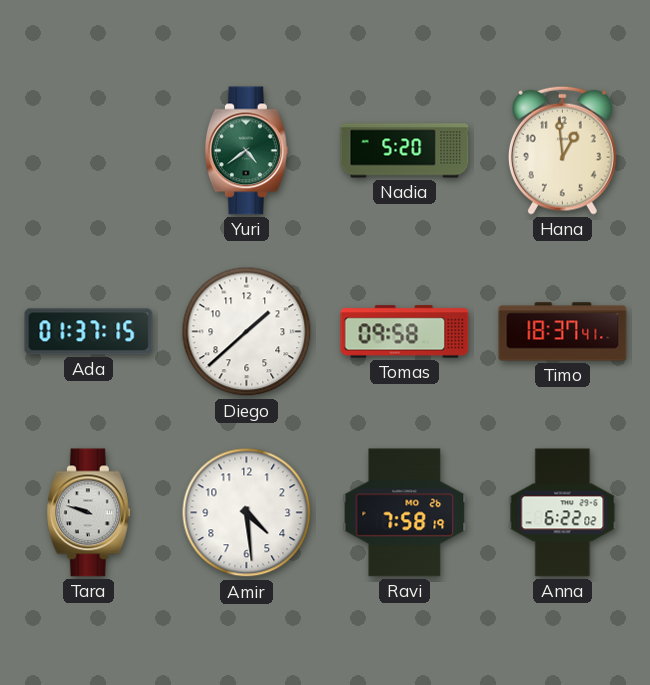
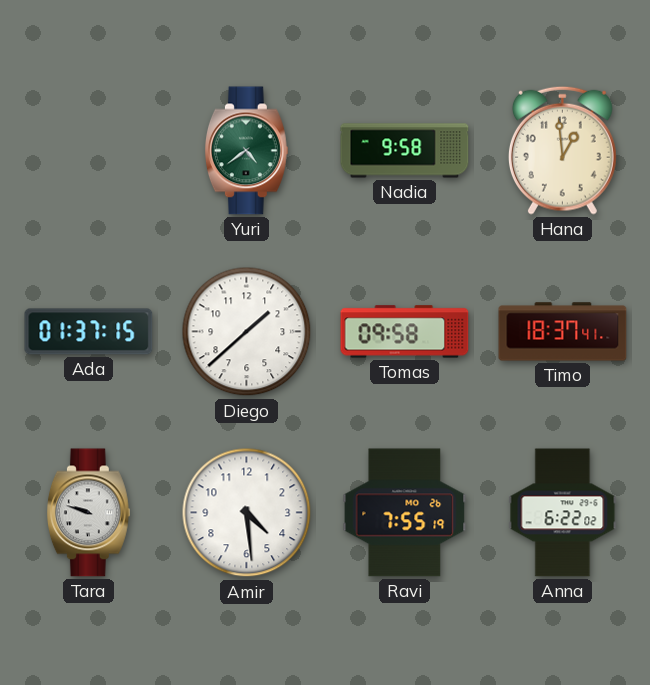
Nadia: 5:20 -> 9:58
Ravi: 7:58 -> 7:55
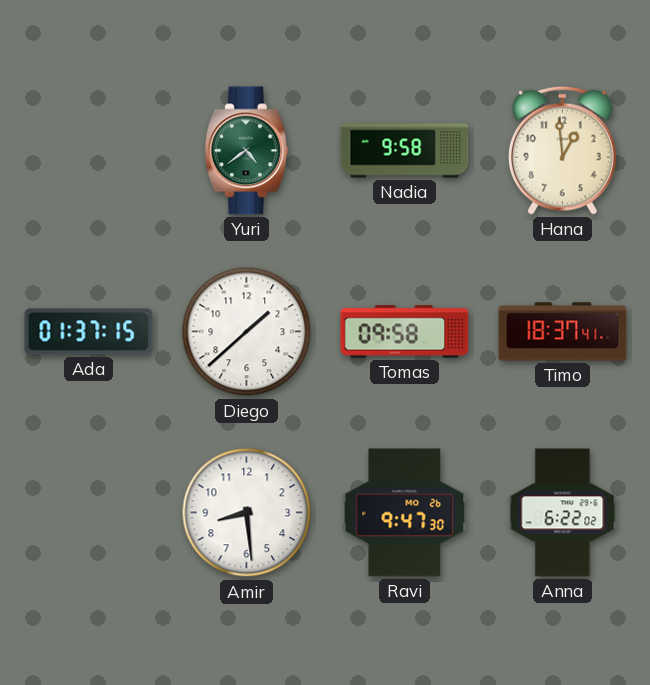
Tara: 9:48 -> none
Amir: 4:29 -> 8:29
Ravi: 7:55 -> 9:47
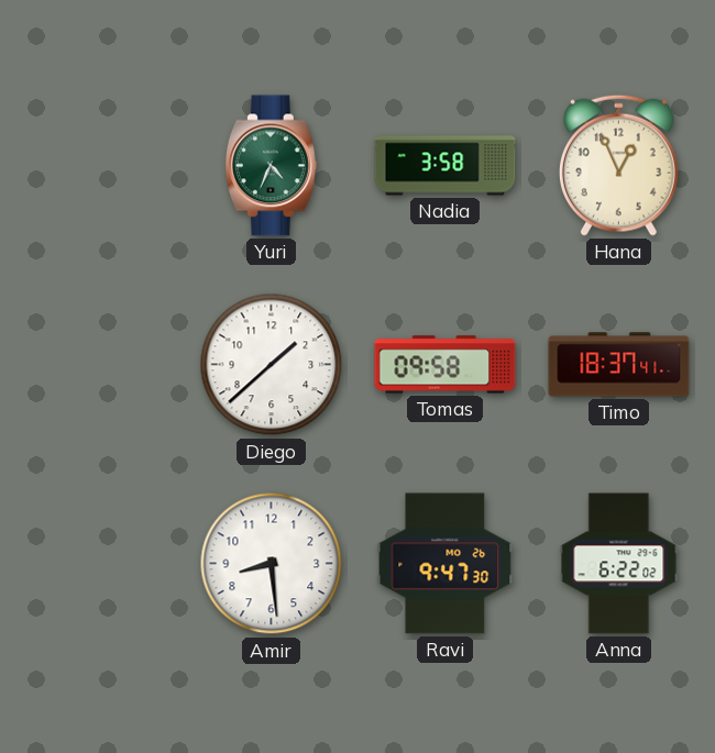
Yuri: 4:39 -> 4:34
Nadia: 9:58 -> 3:58
Hana: 12:59 -> 12:56
Ada: 01:37 -> none
